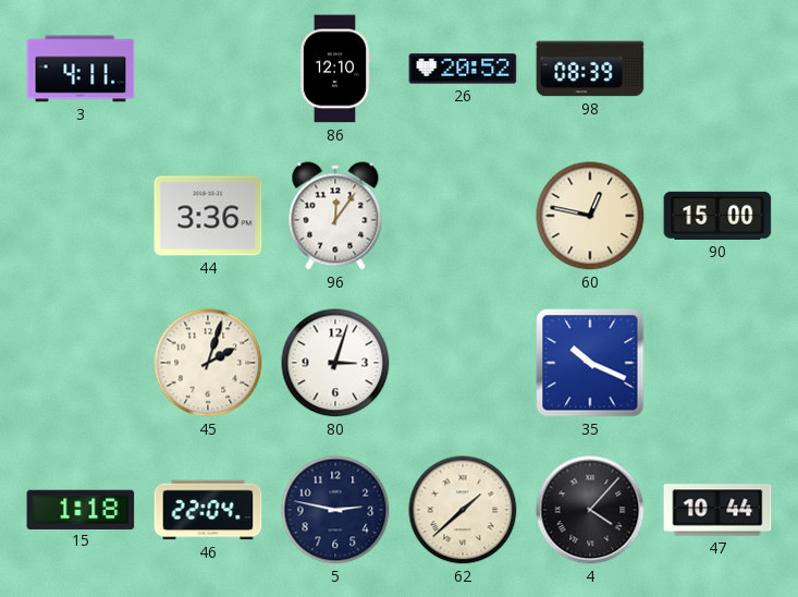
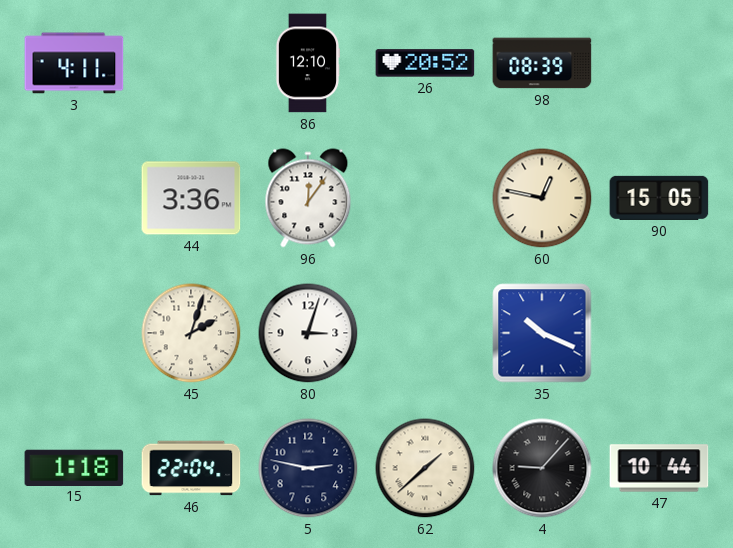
90: 15:00 -> 15:05
4: 4:07 -> 9:07
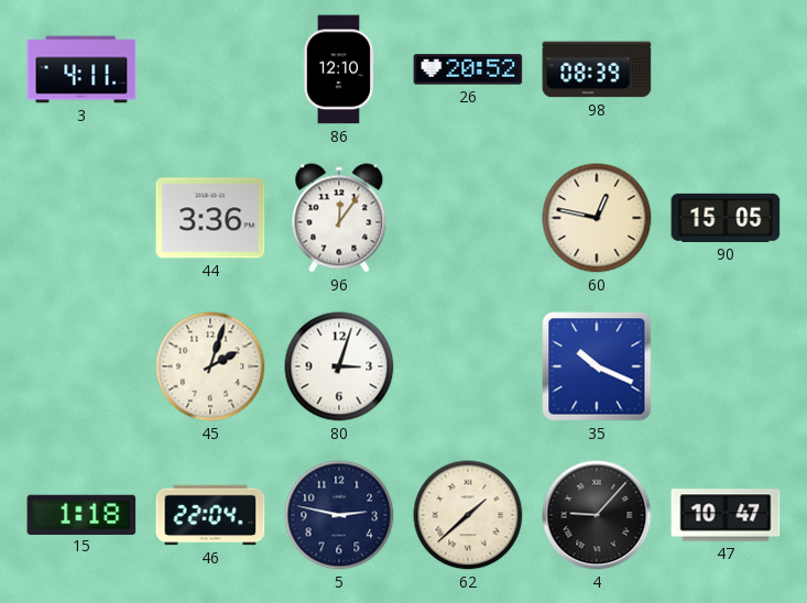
47: 10:44 -> 10:47
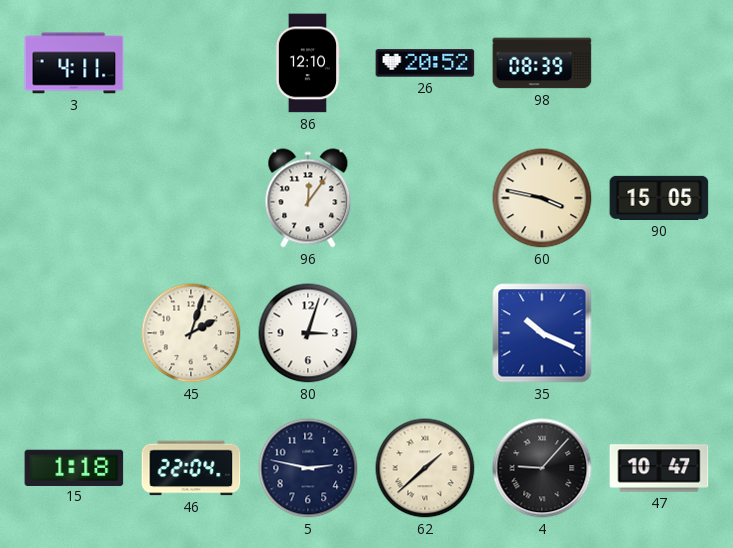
44: 3:36 -> none
60: 12:47 -> 3:47
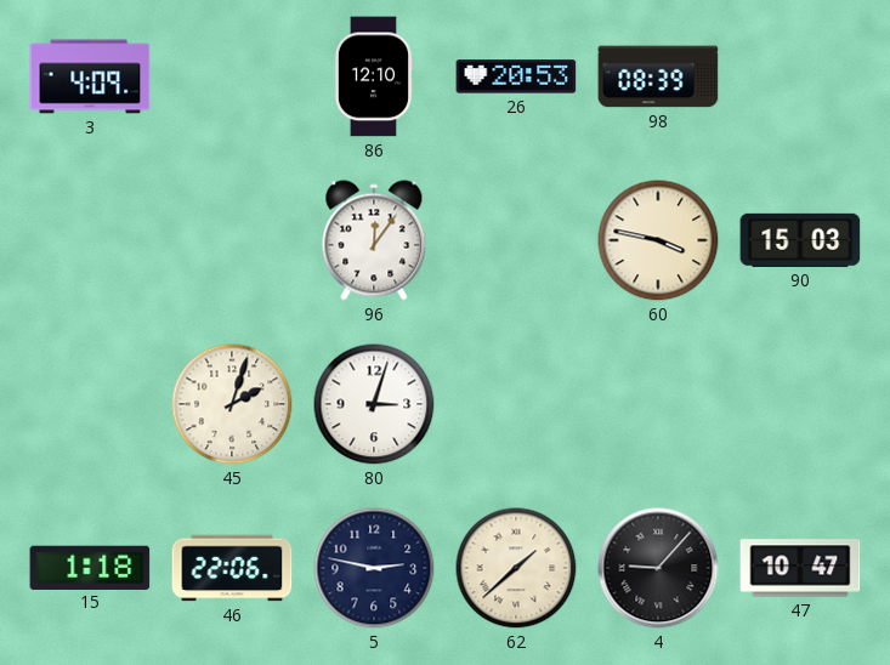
3: 4:11 -> 4:09
26: 20:52 -> 20:53
90: 15:05 -> 15:03
35: 10:19 -> none
46: 22:04 -> 22:06
